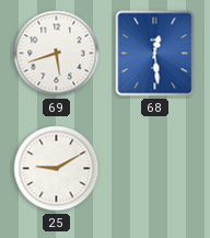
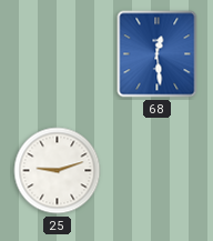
69: 5:42 -> none
25: 9:10 -> 9:12
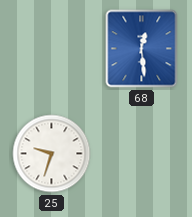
25: 9:12 -> 9:33
